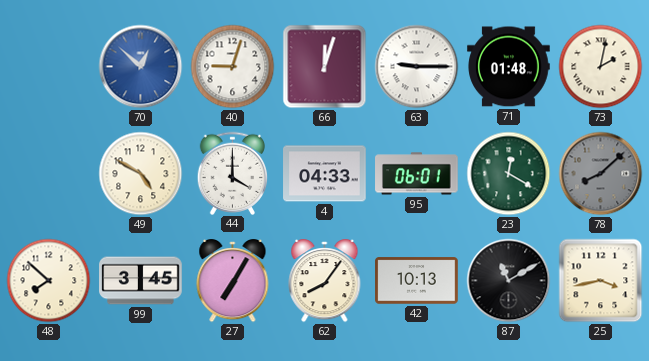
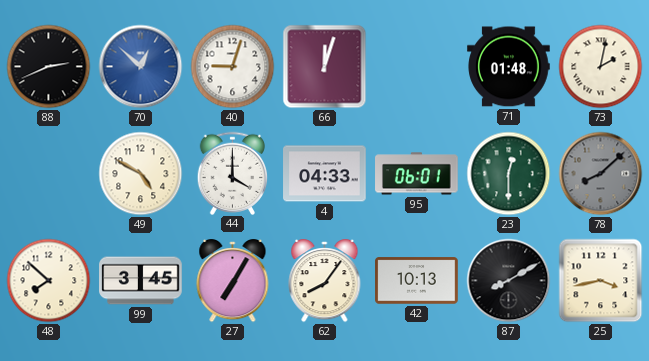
88: none -> 2:41
63: 9:15 -> none
23: 12:20 -> 12:30
87: 11:10 -> 8:10
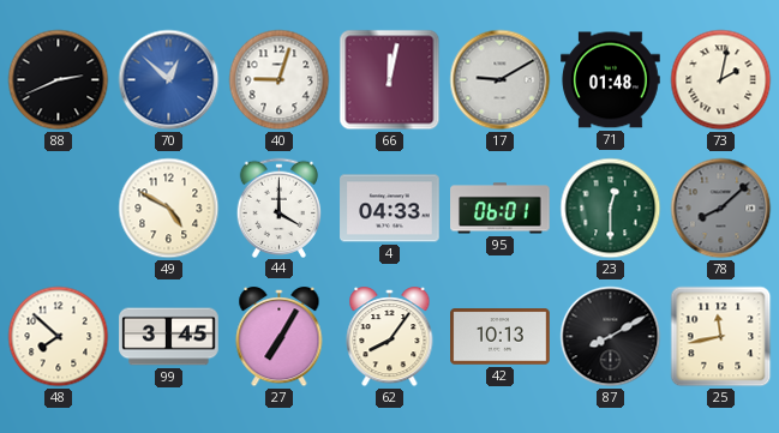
66: 12:03 -> 12:02
17: none -> 9:10
25: 3:43 -> 11:43
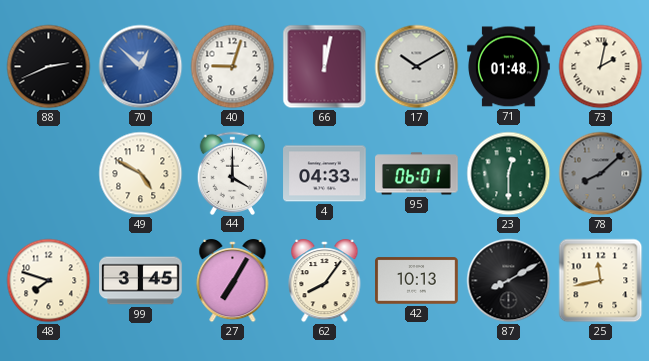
17: 9:10 -> 10:10
48: 7:52 -> 7:48
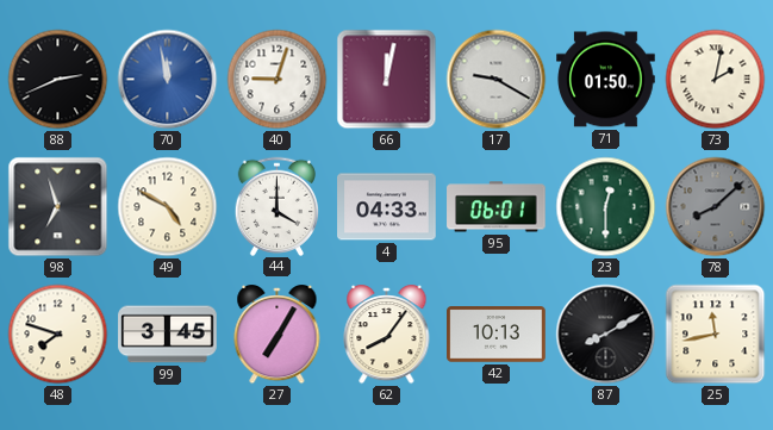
70: 12:52 -> 11:58
17: 10:10 -> 9:20
71: 01:48 -> 01:50
98: none -> 6:57
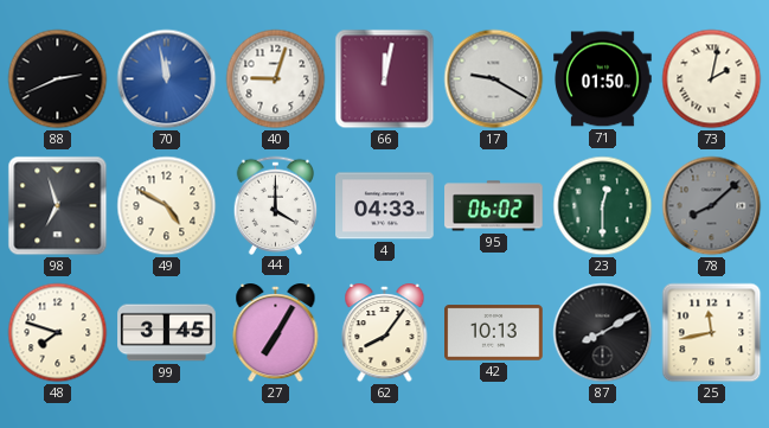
95: 06:01 -> 06:02
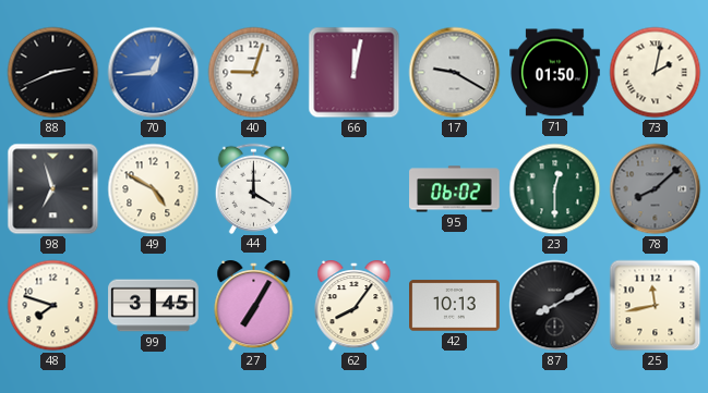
70: 11:58 -> 12:44
4: 04:33 -> none
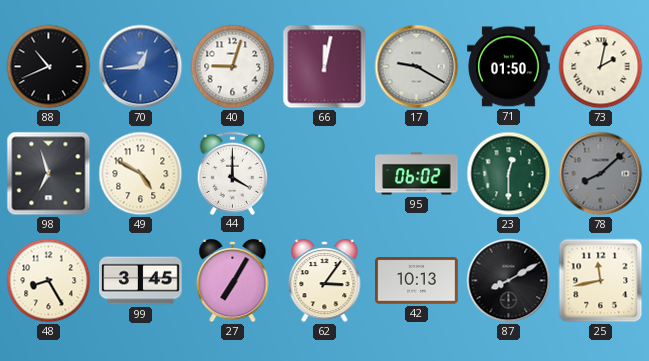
88: 2:41 -> 10:41
48: 7:48 -> 8:25
62: 8:06 -> 3:06
